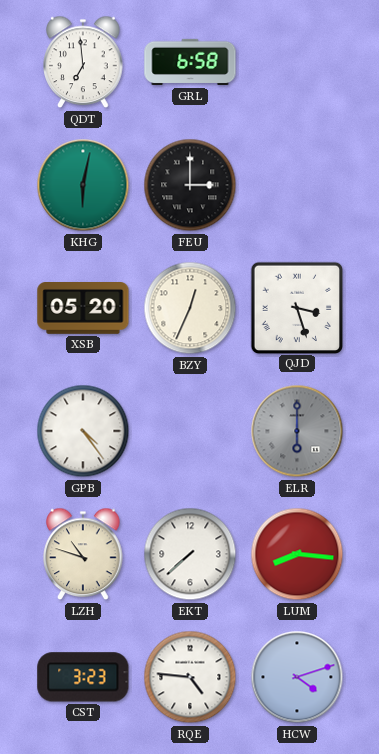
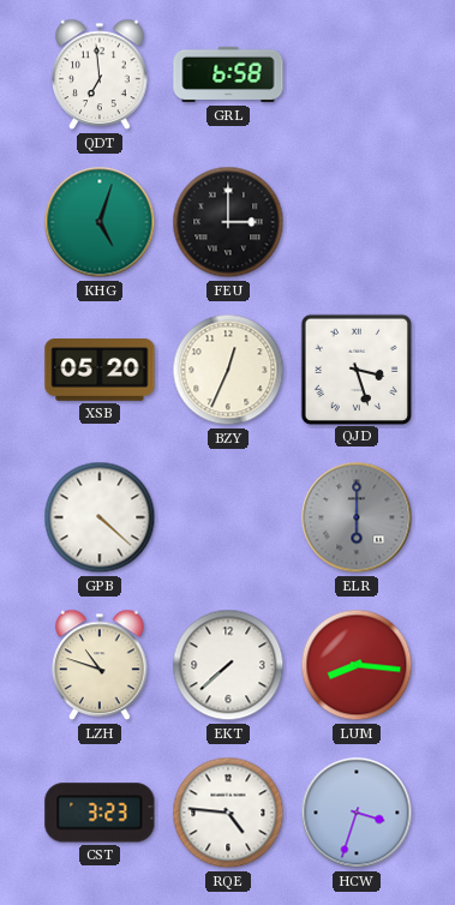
KHG: 6:02 -> 5:03
GPB: 4:24 -> 4:22
HCW: 4:12 -> 3:33
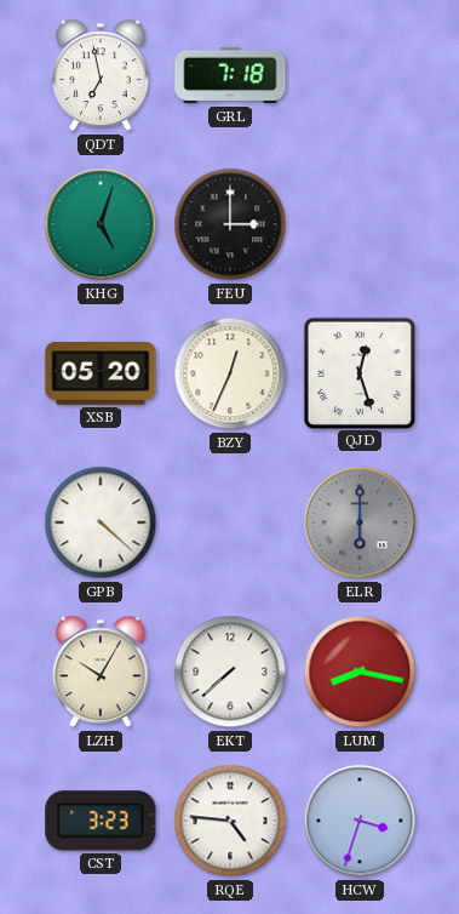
QDT: 6:59 -> 6:58
GRL: 6:58 -> 7:18
QJD: 3:27 -> 12:27
LZH: 10:48 -> 10:05
LUM: 8:16 -> 8:17
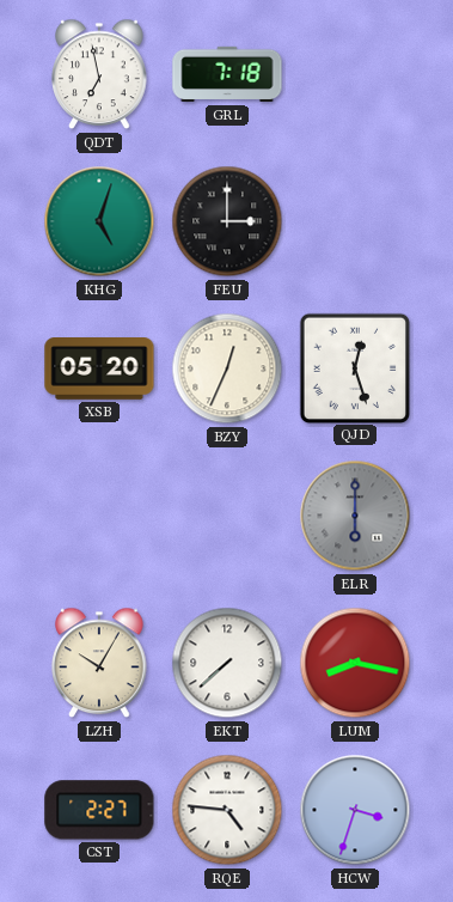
GPB: 4:22 -> none
CST: 3:23 -> 2:27
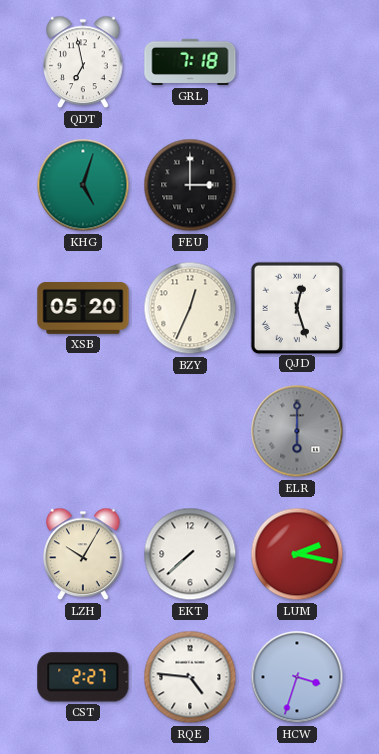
LUM: 8:17 -> 2:17
